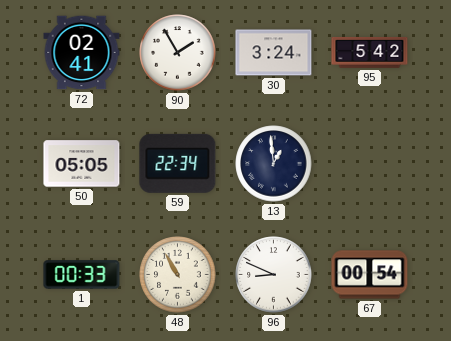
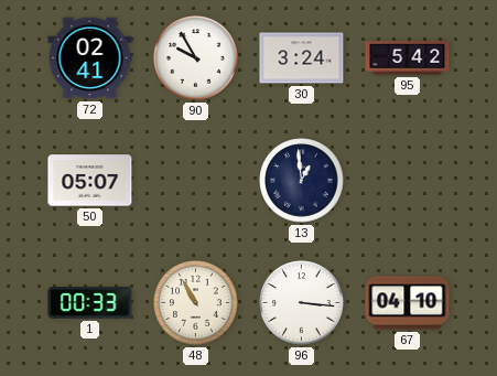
90: 1:55 -> 9:55
50: 05:05 -> 05:07
59: 22:34 -> none
96: 8:49 -> 3:16
67: 00:54 -> 04:10
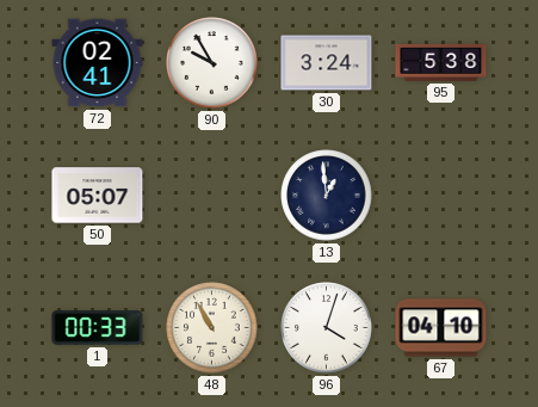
95: 5:42 -> 5:38
96: 3:16 -> 4:03
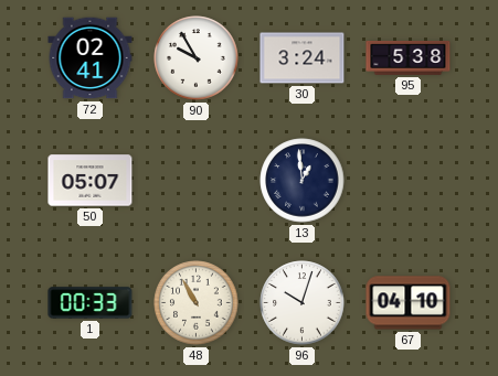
96: 4:03 -> 10:03
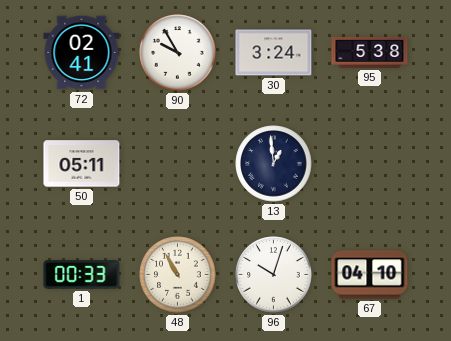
50: 05:07 -> 05:11
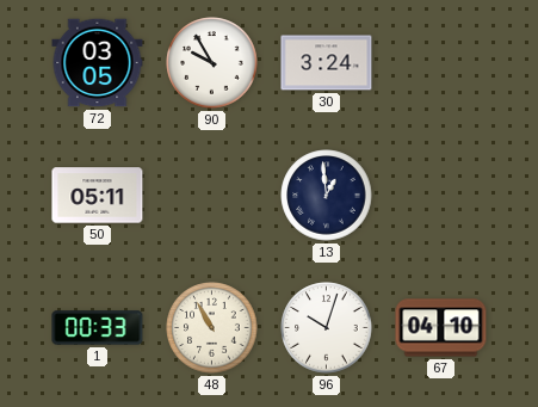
72: 02:41 -> 03:05
95: 5:38 -> none
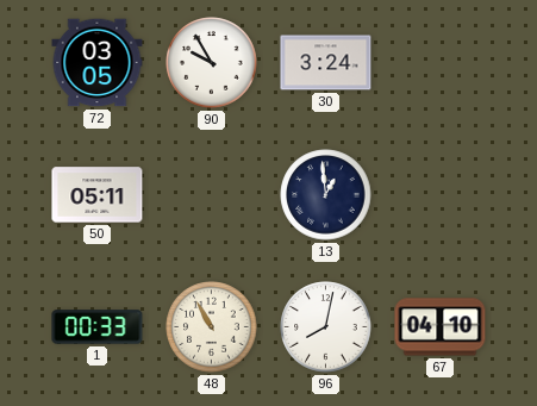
96: 10:03 -> 8:02
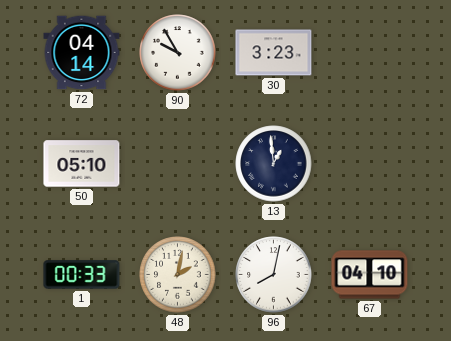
72: 03:05 -> 04:14
30: 3:24 -> 3:23
50: 05:11 -> 05:10
48: 10:55 -> 2:02
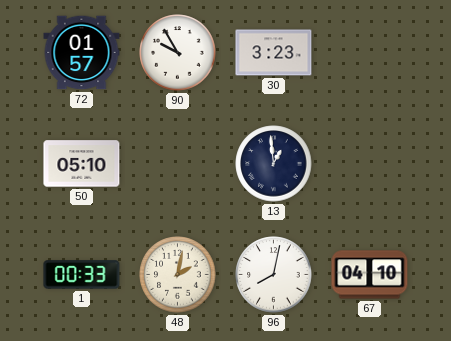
72: 04:14 -> 01:57
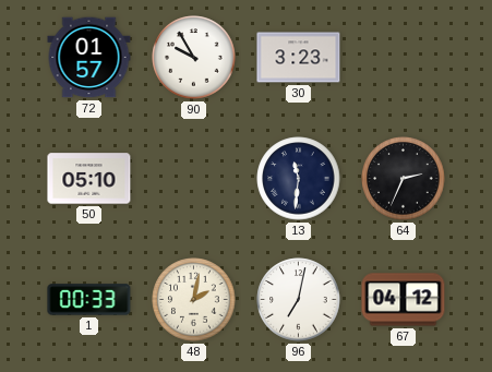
13: 12:59 -> 11:31
64: none -> 2:34
96: 8:02 -> 7:02
67: 04:10 -> 04:12
